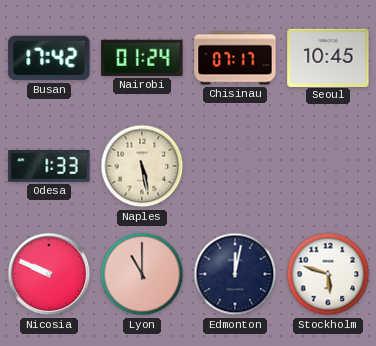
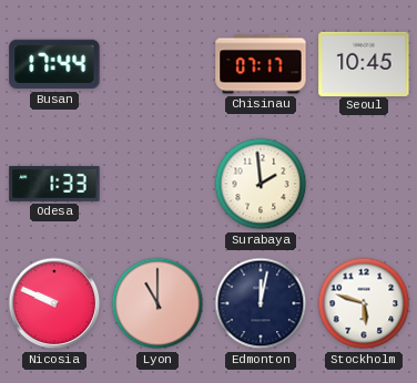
Busan: 17:42 -> 17:44
Nairobi: 01:24 -> none
Naples: 5:28 -> none
Surabaya: none -> 1:59
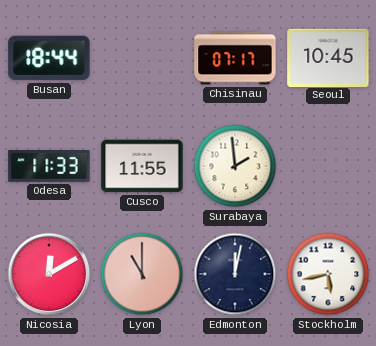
Busan: 17:44 -> 18:44
Odesa: 1:33 -> 11:33
Cusco: none -> 11:55
Nicosia: 9:49 -> 12:10
Stockholm: 5:48 -> 5:43
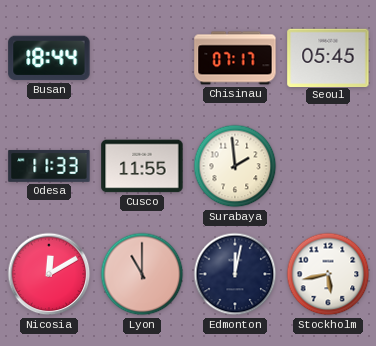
Seoul: 10:45 -> 05:45
